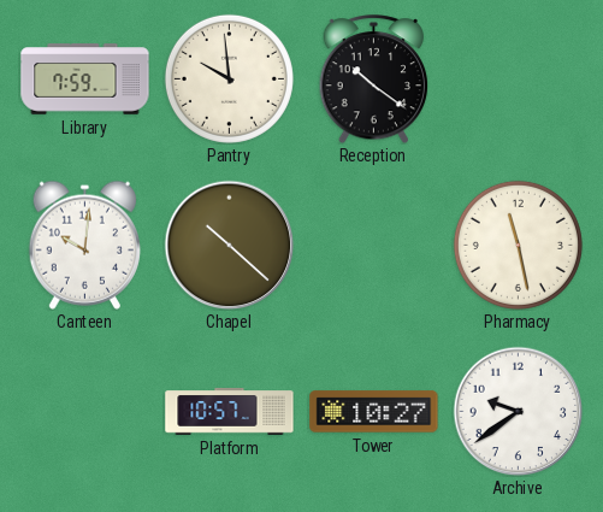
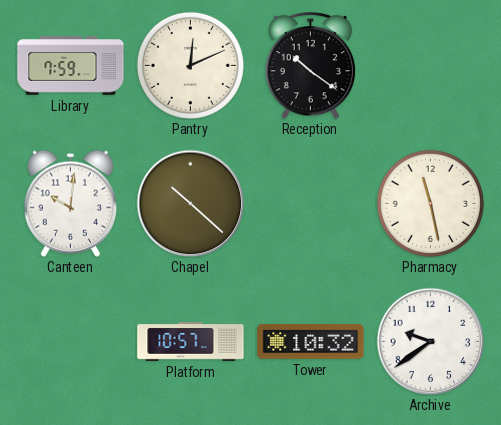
Pantry: 9:59 -> 12:11
Tower: 10:27 -> 10:32
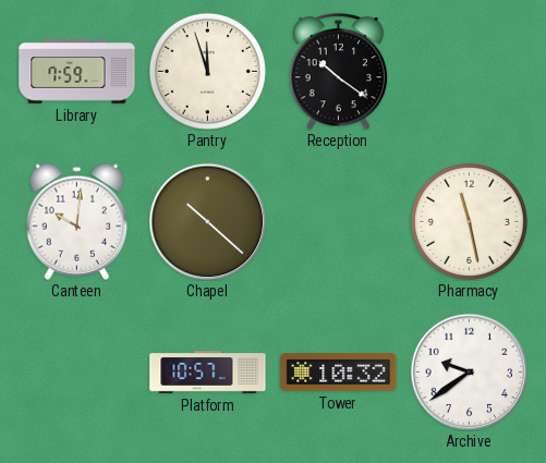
Pantry: 12:11 -> 11:57
